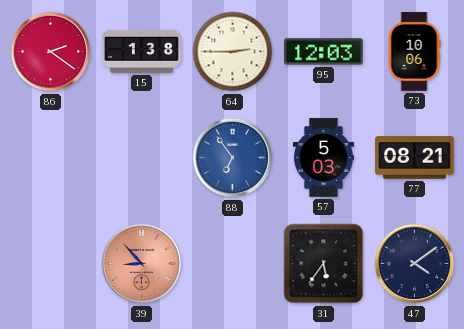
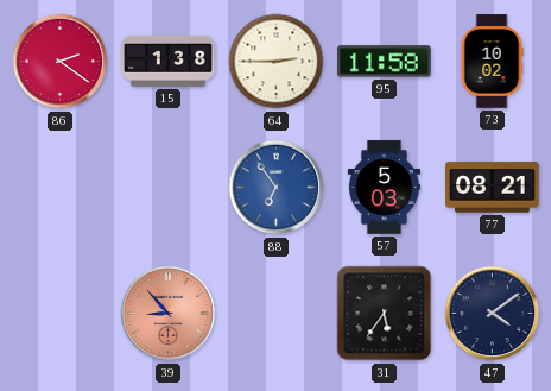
95: 12:03 -> 11:58
73: 10:06 -> 10:02
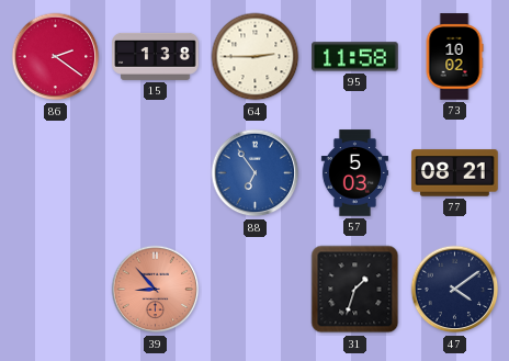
31: 5:36 -> 1:33
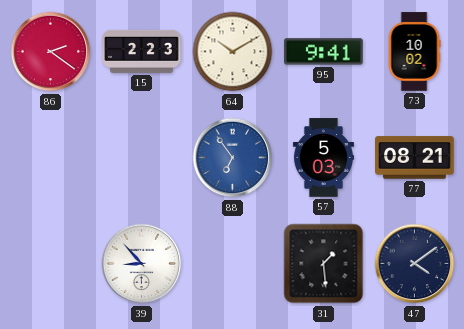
15: 1:38 -> 2:23
64: 2:45 -> 10:10
95: 11:58 -> 9:41
39 dial: salmon -> white
31: 1:33 -> 1:29
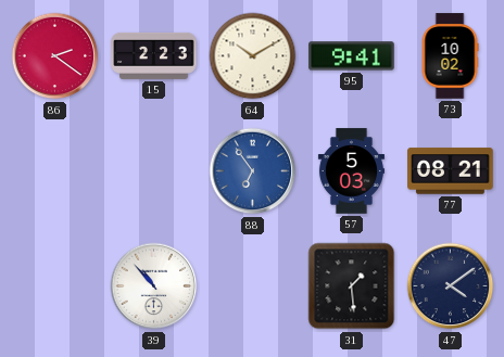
39: 8:53 -> 10:53
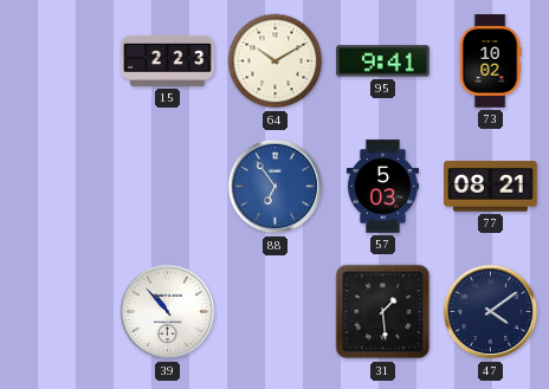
86: 2:21 -> none
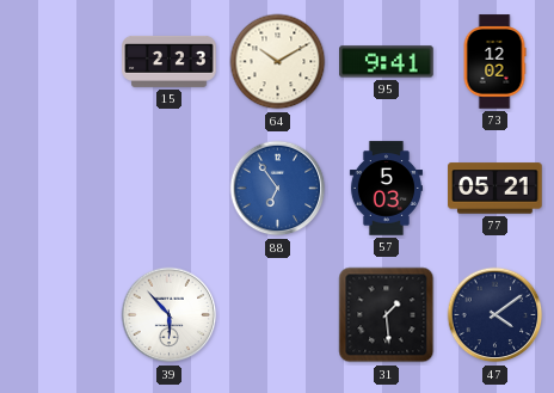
73: 10:02 -> 12:02
77: 08:21 -> 05:21
39: 10:53 -> 5:53
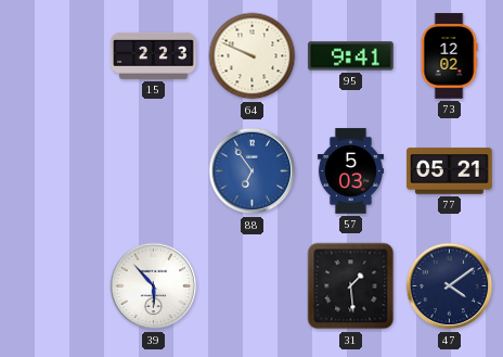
64: 10:10 -> 9:49
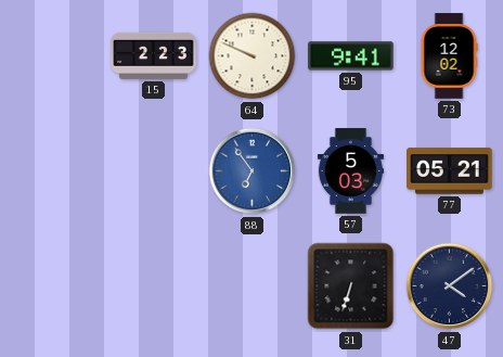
39: 5:53 -> none
31: 1:29 -> 6:33
